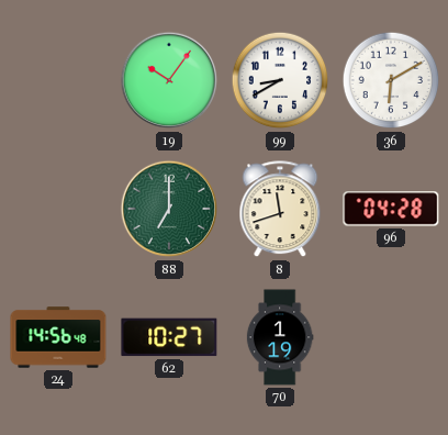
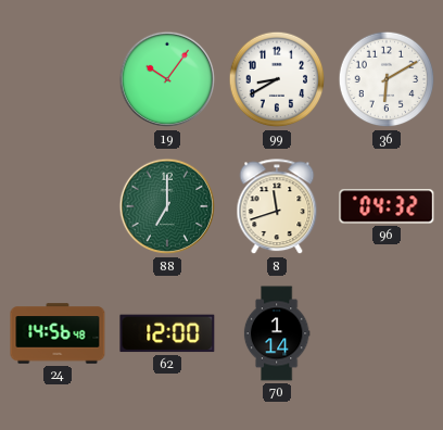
96: 04:28 -> 04:32
62: 10:27 -> 12:00
70: 1:19 -> 1:14
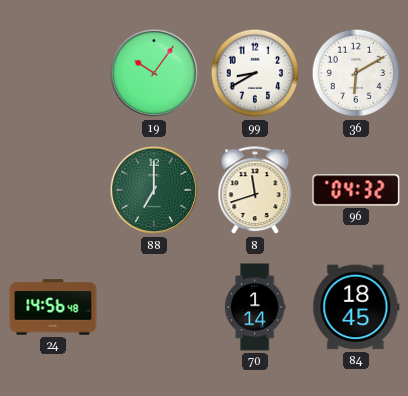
62: 12:00 -> none
84: none -> 18:45
